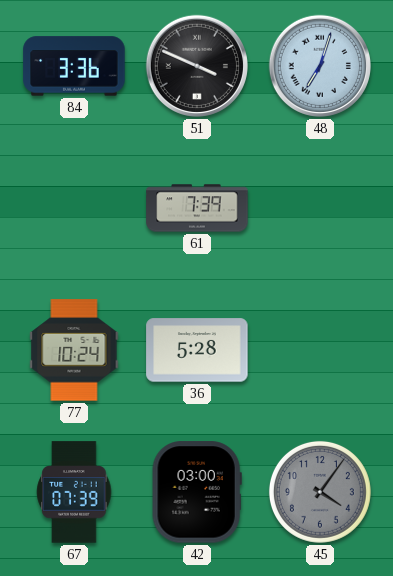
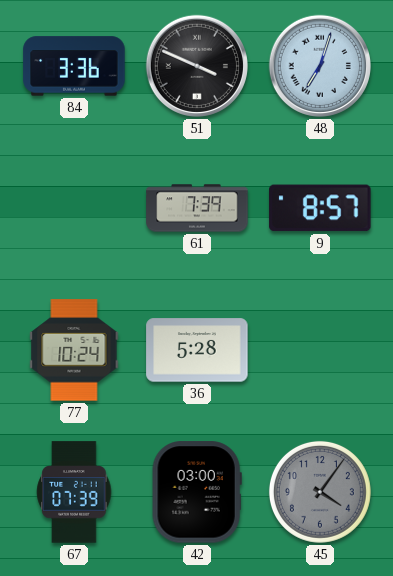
9: none -> 8:57
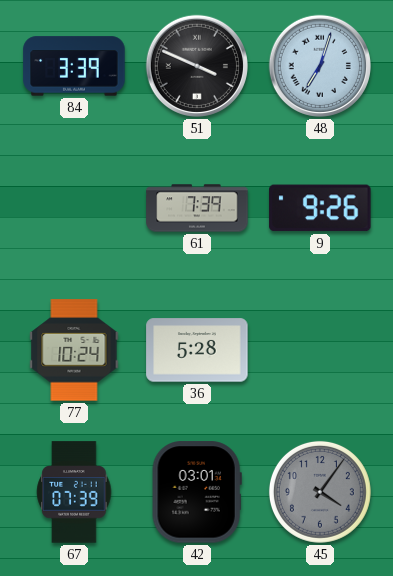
84: 3:36 -> 3:39
9: 8:57 -> 9:26
42: 03:00 -> 03:01
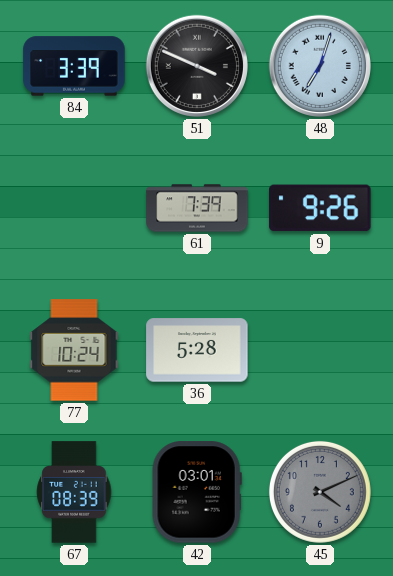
67: 07:39 -> 08:39
45: 4:06 -> 4:11
